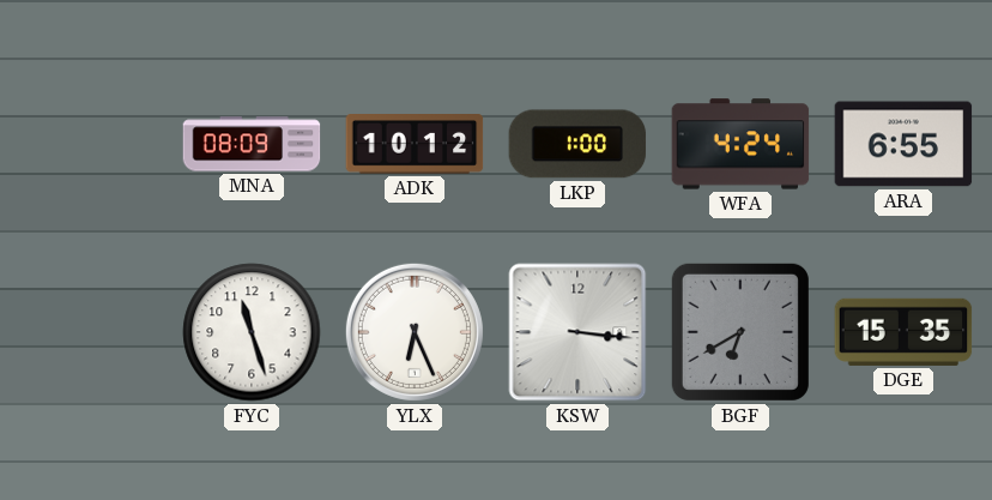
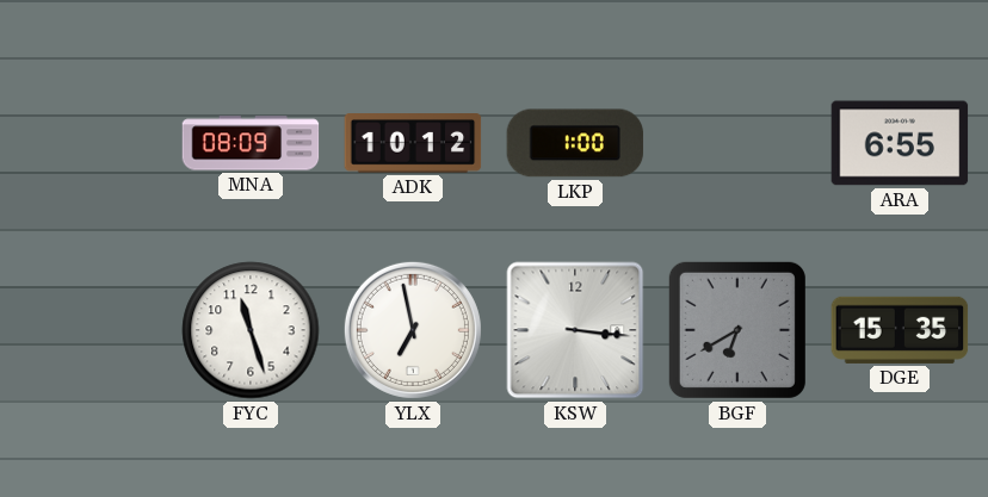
WFA: 4:24 -> none
YLX: 6:26 -> 6:58
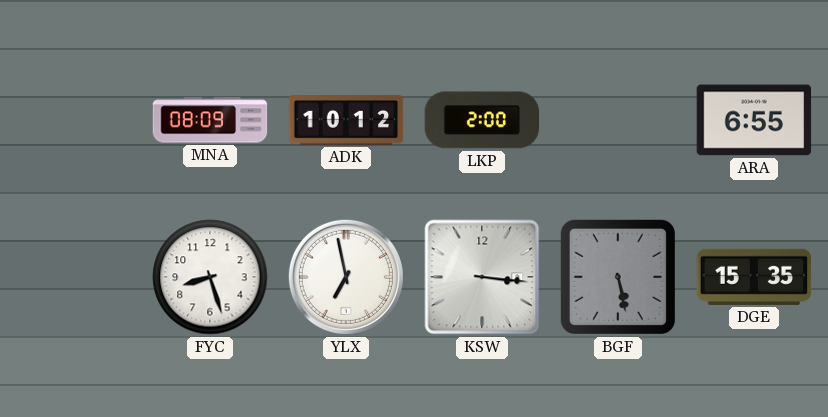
LKP: 1:00 -> 2:00
FYC: 11:27 -> 8:27
BGF: 6:40 -> 5:28
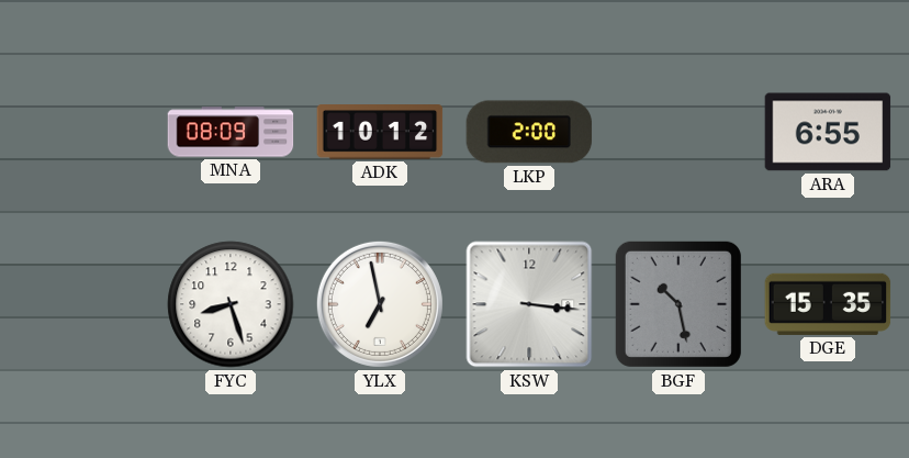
BGF: 5:28 -> 10:28
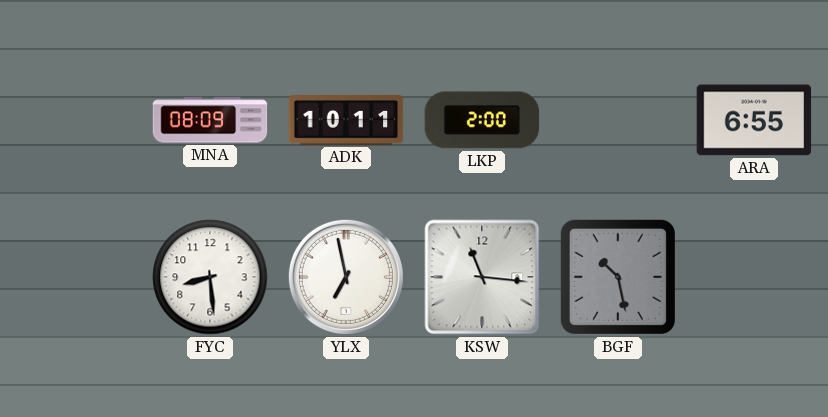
ADK: 10:12 -> 10:11
FYC: 8:27 -> 8:29
KSW: 3:16 -> 11:16
DGE: 15:35 -> none
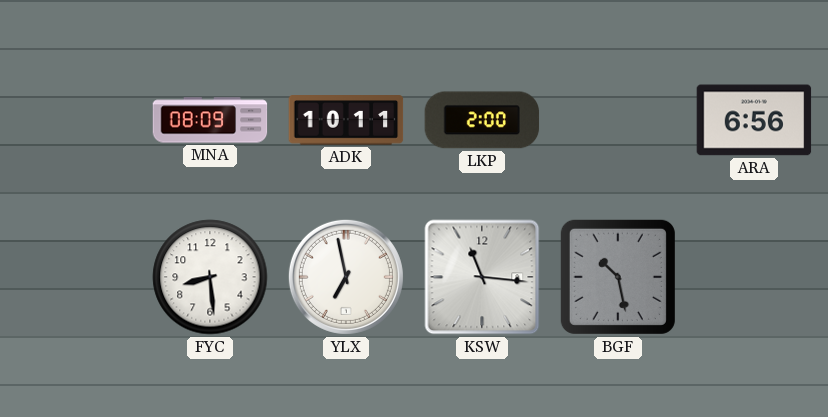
ARA: 6:55 -> 6:56
